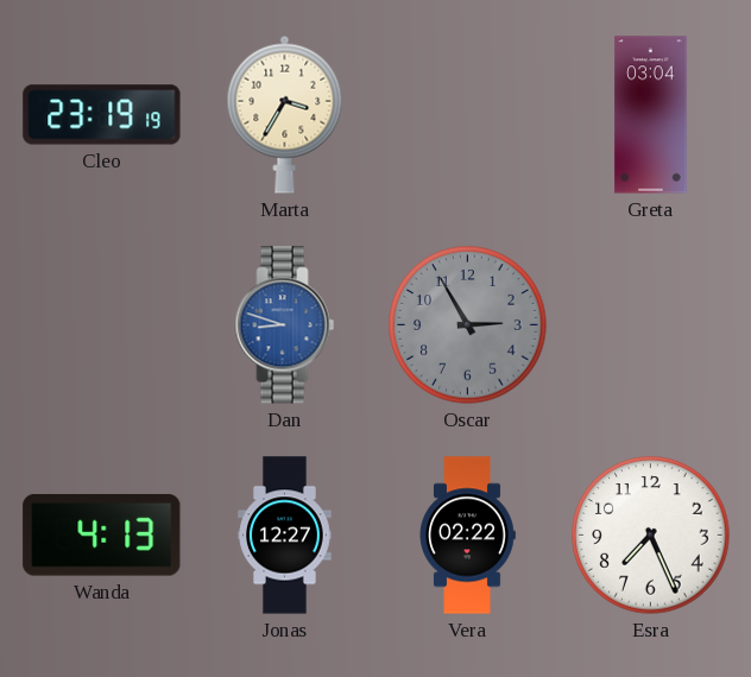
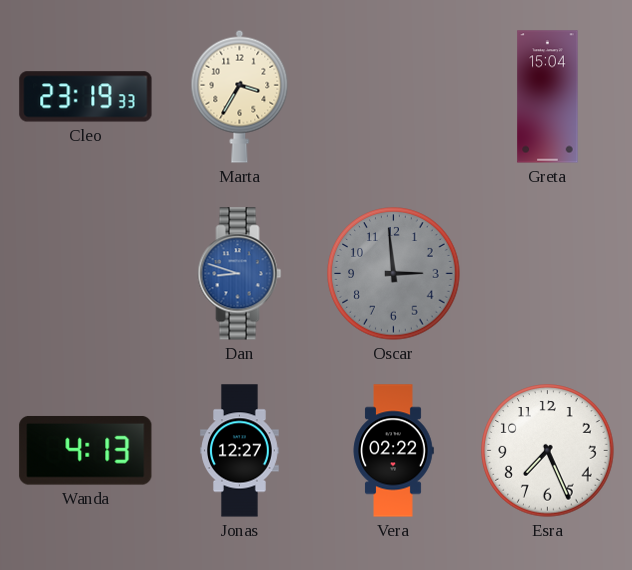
Cleo: 23:19:19 -> 23:19:33
Greta: 03:04 -> 15:04
Oscar: 2:55 -> 2:59
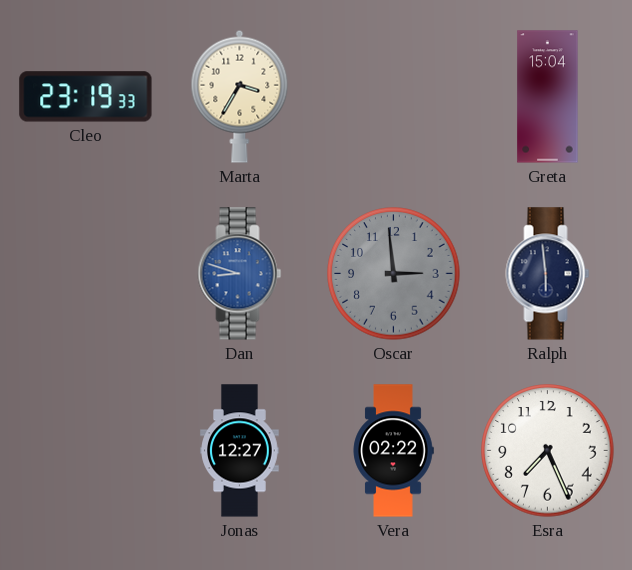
Ralph: none -> 5:59
Wanda: 4:13 -> none
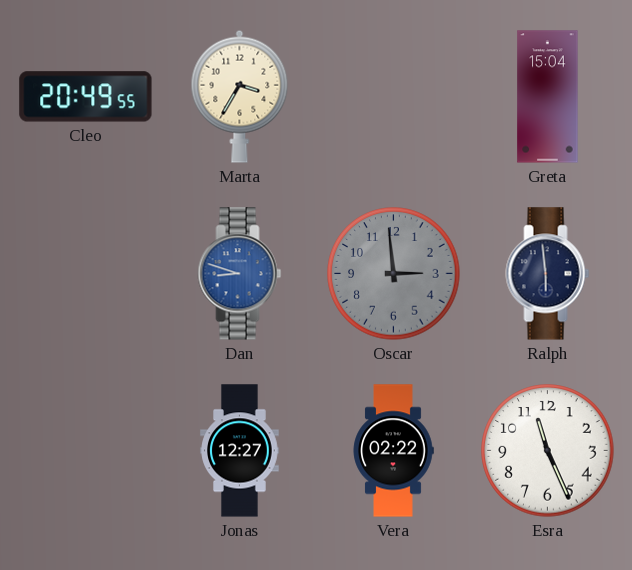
Cleo: 23:19 -> 20:49
Esra: 7:26 -> 11:26
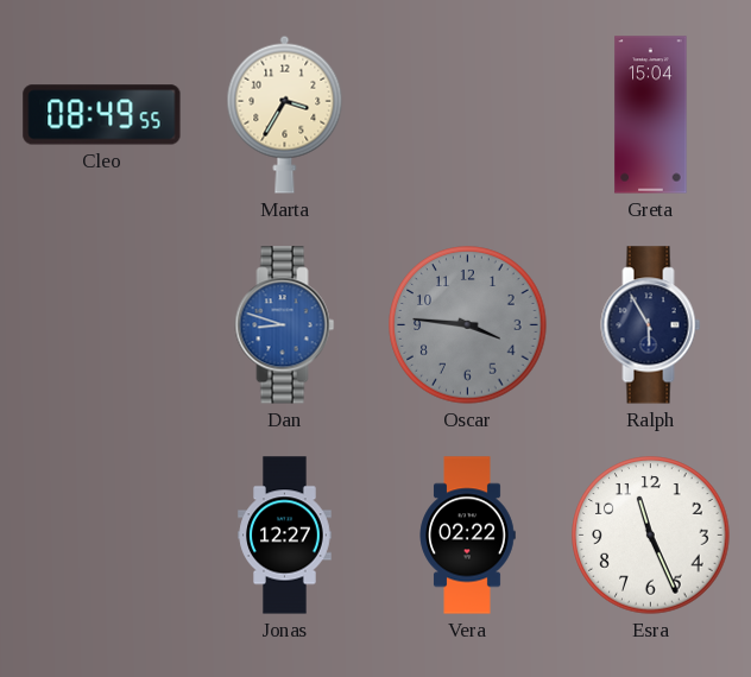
Cleo: 20:49 -> 08:49
Oscar: 2:59 -> 3:46
Ralph: 5:59 -> 5:55
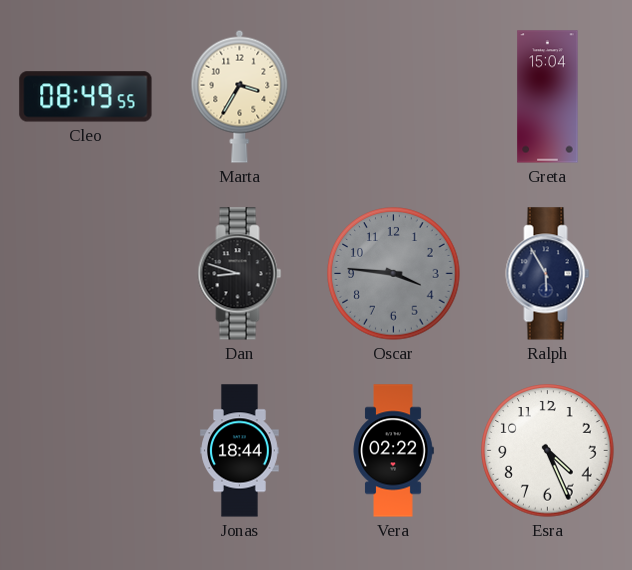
Dan dial: blue -> black
Jonas: 12:27 -> 18:44
Esra: 11:26 -> 4:26
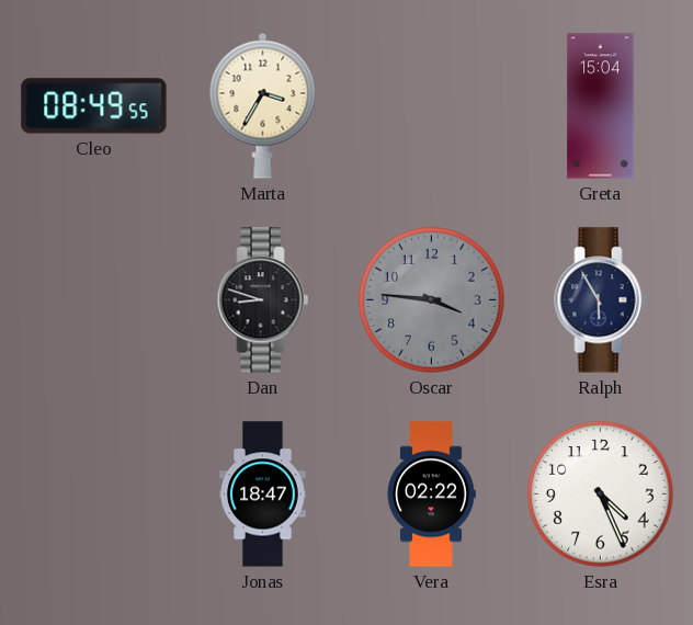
Jonas: 18:44 -> 18:47
